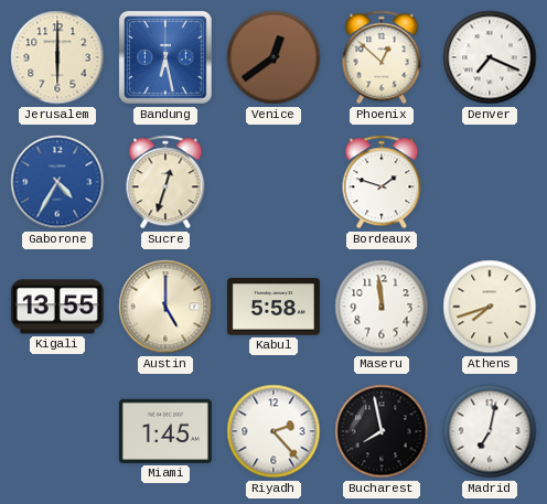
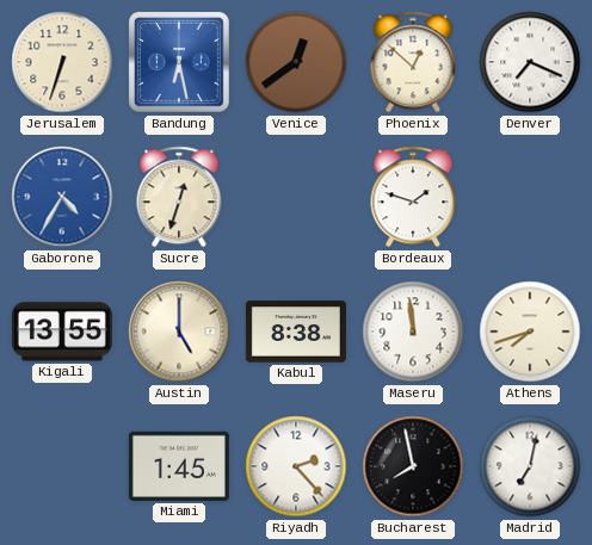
Jerusalem: 6:00 -> 6:33
Kabul: 5:58 -> 8:38
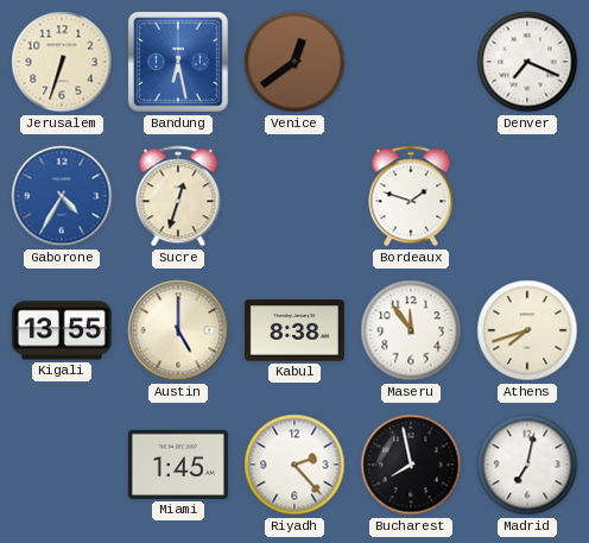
Phoenix: 12:52 -> none
Maseru: 11:59 -> 11:54
